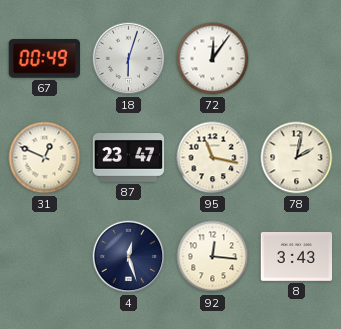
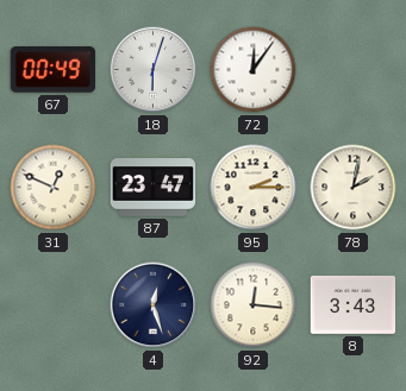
95: 11:17 -> 2:15
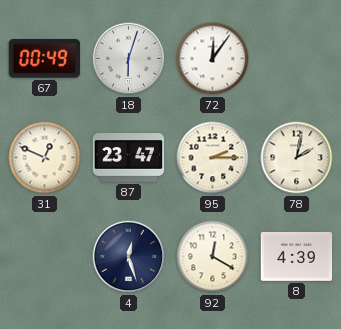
92: 12:16 -> 12:20
8: 3:43 -> 4:39
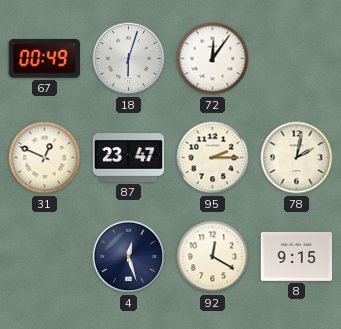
8: 4:39 -> 9:15
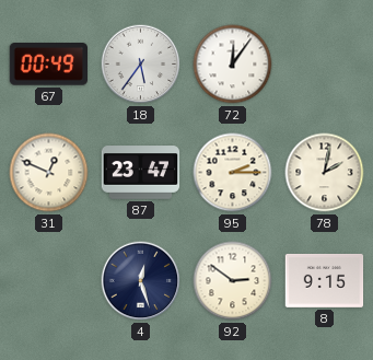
18: 6:03 -> 5:36
92: 12:20 -> 2:51
